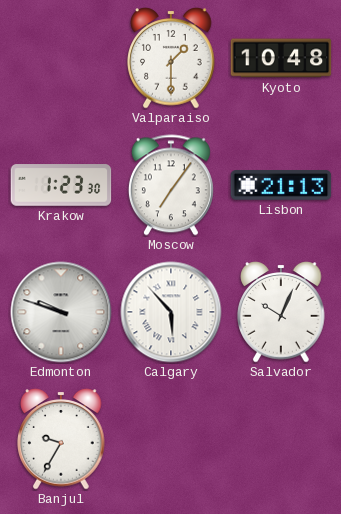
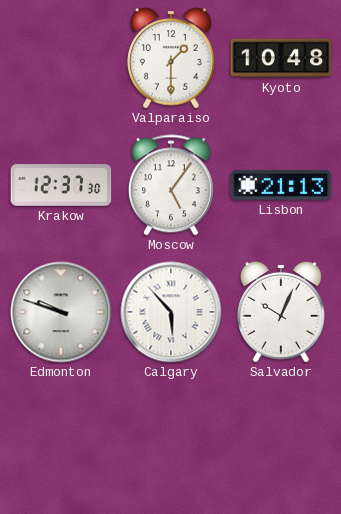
Krakow: 1:23 -> 12:37
Moscow: 7:06 -> 5:06
Banjul: 9:35 -> none
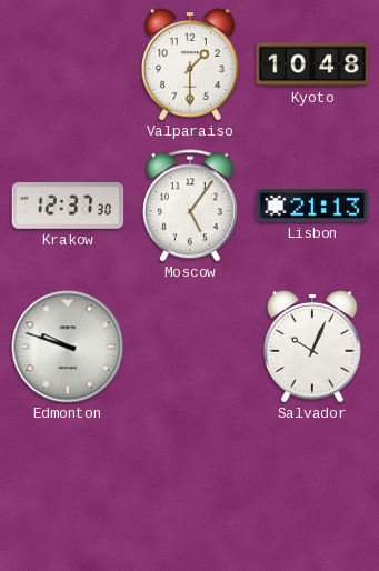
Calgary: 5:53 -> none
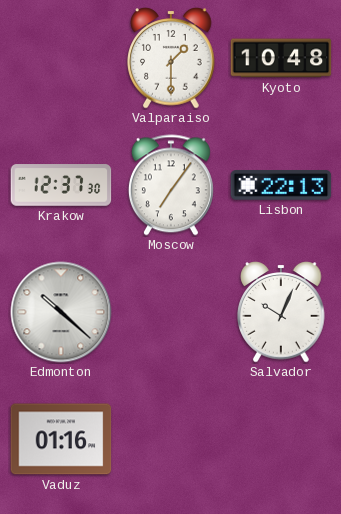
Moscow: 5:06 -> 7:06
Lisbon: 21:13 -> 22:13
Edmonton: 9:48 -> 10:22
Vaduz: none -> 01:16
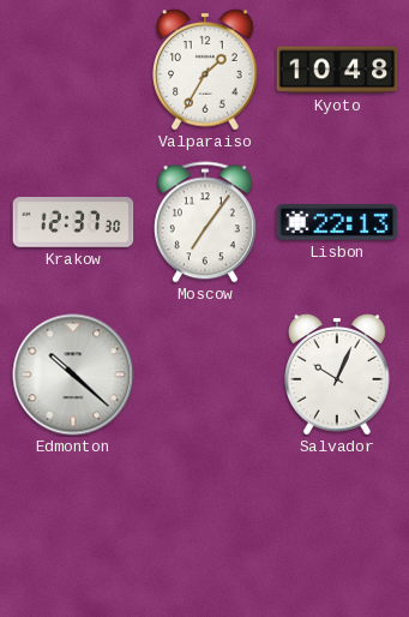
Valparaiso: 1:30 -> 1:35
Vaduz: 01:16 -> none
